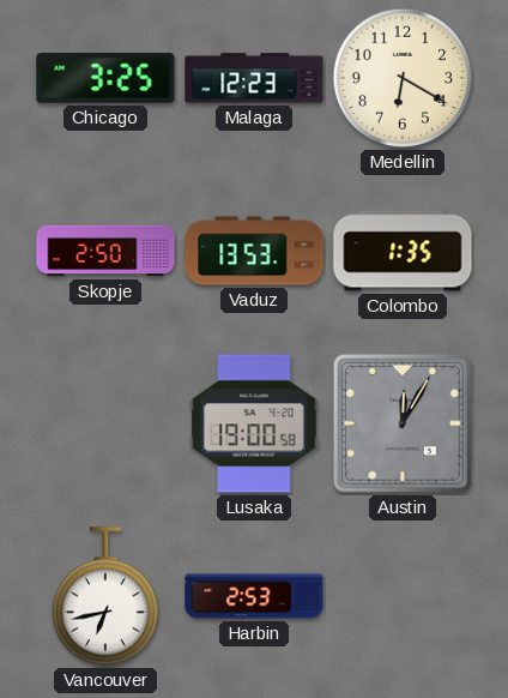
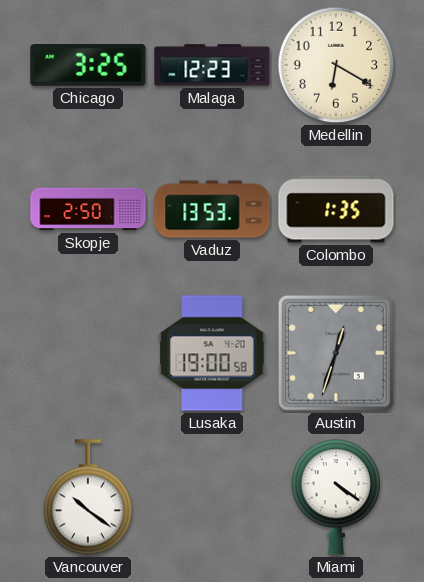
Austin: 12:05 -> 12:33
Vancouver: 6:43 -> 10:21
Harbin: 2:53 -> none
Miami: none -> 4:21
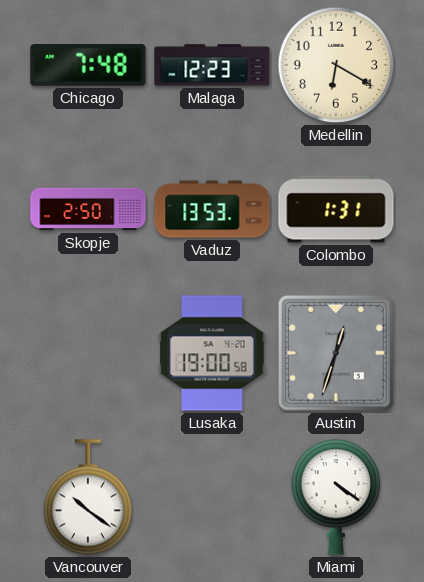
Chicago: 3:25 -> 7:48
Colombo: 1:35 -> 1:31
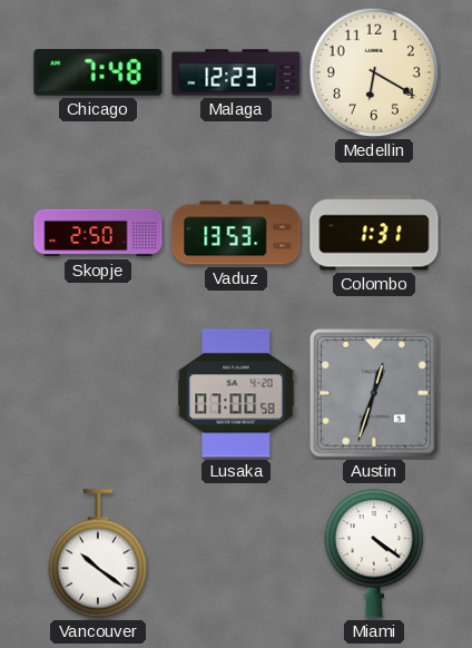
Lusaka: 19:00 -> 07:00
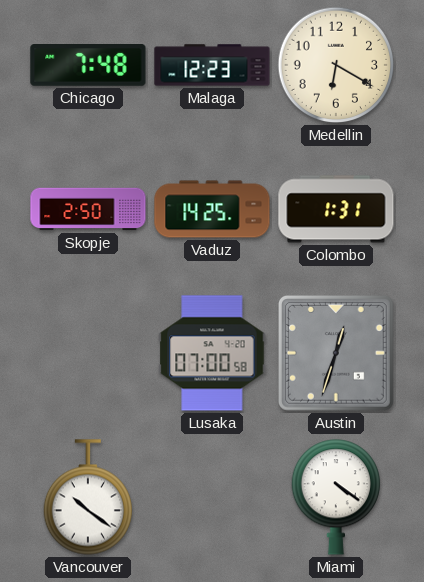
Vaduz: 13:53 -> 14:25
